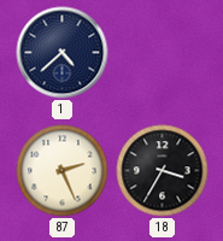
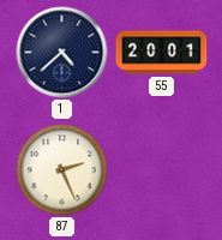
55: none -> 20:01
18: 3:35 -> none
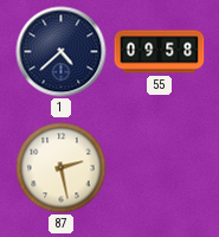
55: 20:01 -> 09:58
87: 2:26 -> 2:28
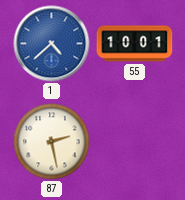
1 dial: navy -> blue
55: 09:58 -> 10:01
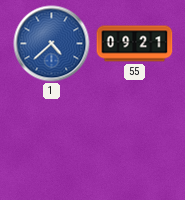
55: 10:01 -> 09:21
87: 2:28 -> none
